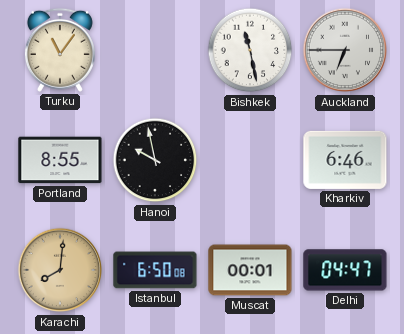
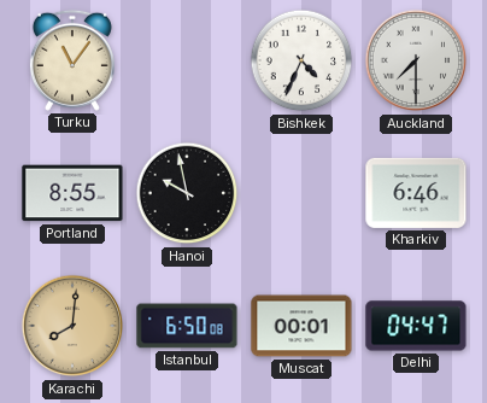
Bishkek: 11:28 -> 4:34
Auckland: 6:45 -> 7:30
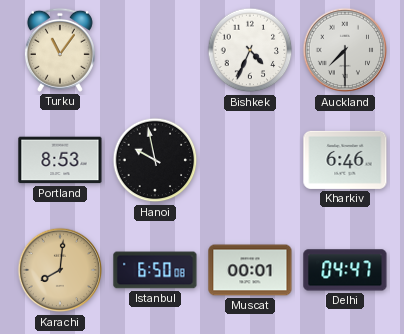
Portland: 8:55 -> 8:53
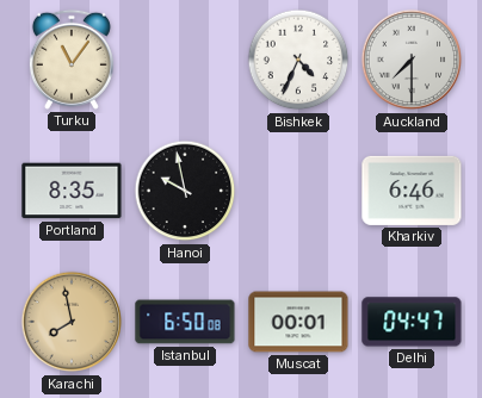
Portland: 8:53 -> 8:35
Karachi: 8:01 -> 7:58
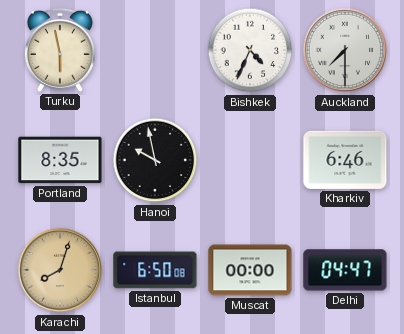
Turku: 11:06 -> 5:58
Karachi: 7:58 -> 8:03
Muscat: 00:01 -> 00:00
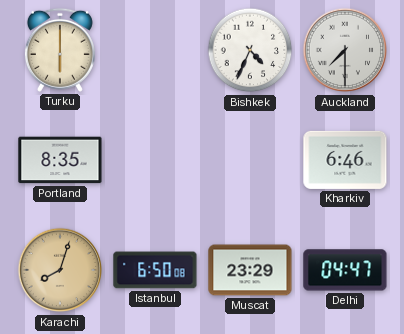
Turku: 5:58 -> 6:00
Hanoi: 9:58 -> none
Muscat: 00:00 -> 23:29
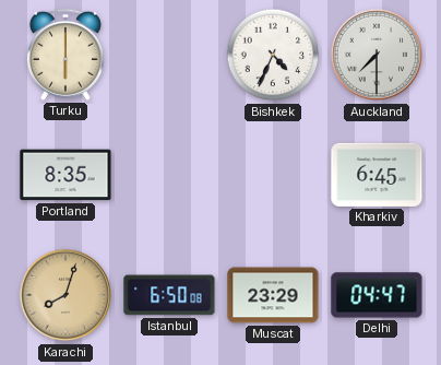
Kharkiv: 6:46 -> 6:45
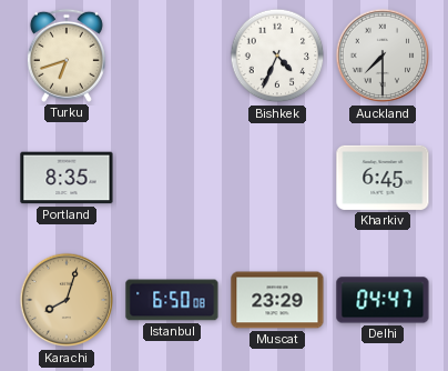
Turku: 6:00 -> 6:42
